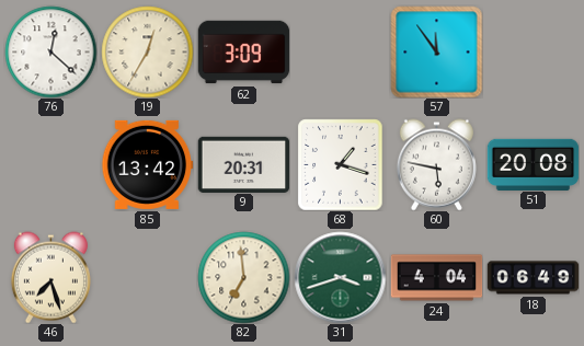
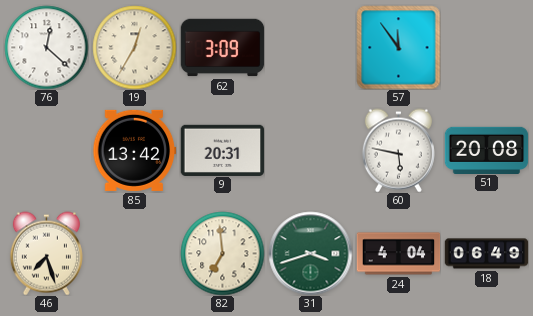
68: 1:18 -> none
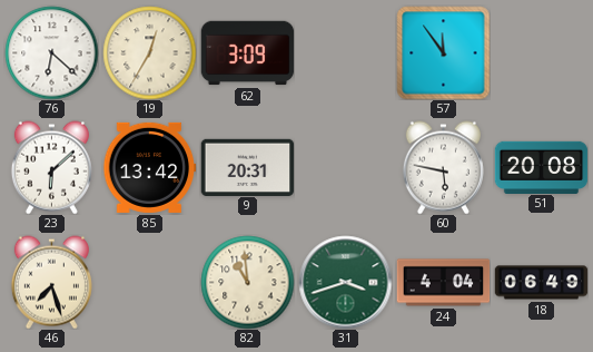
76: 12:22 -> 6:22
23: none -> 6:08
82: 6:59 -> 10:59
